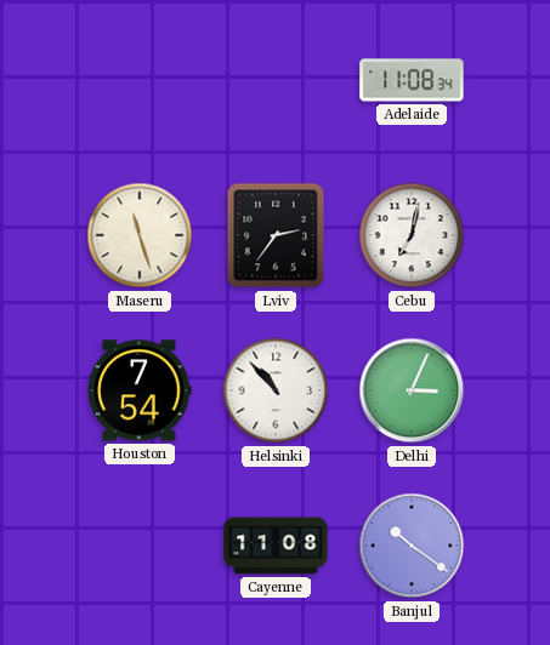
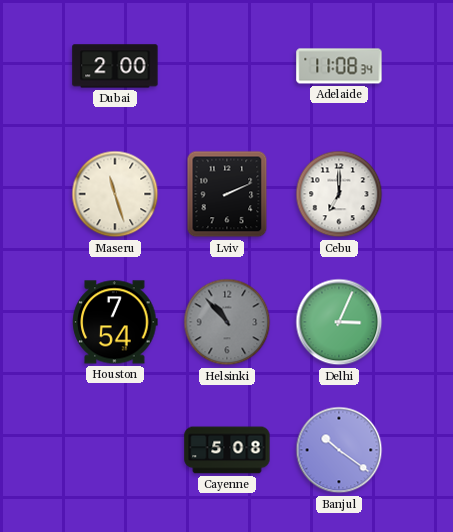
Dubai: none -> 2:00
Lviv: 2:36 -> 2:11
Cebu: 7:02 -> 7:00
Helsinki dial: white -> grey
Cayenne: 11:08 -> 5:08
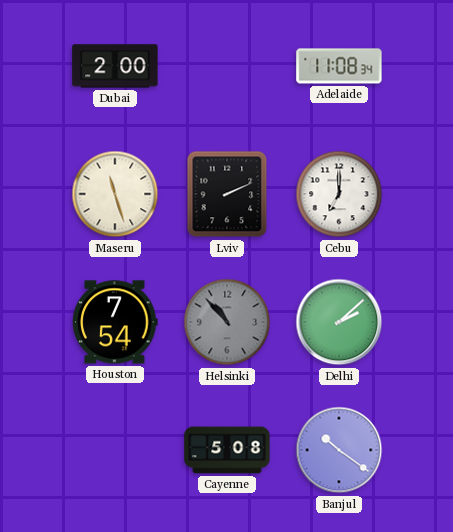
Delhi: 3:04 -> 2:08
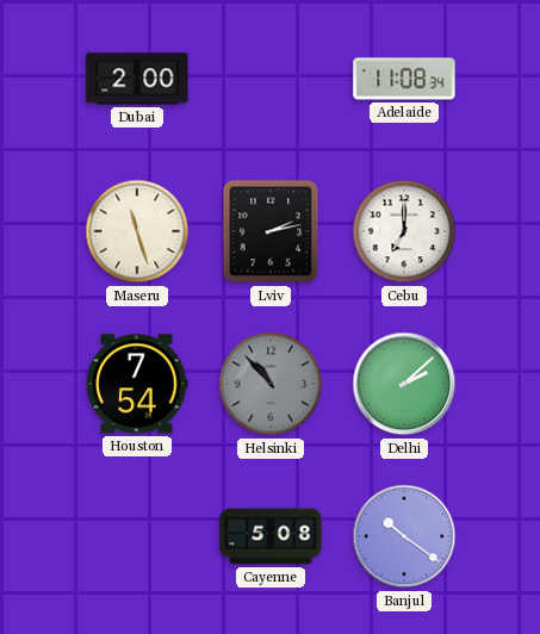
Lviv: 2:11 -> 2:13
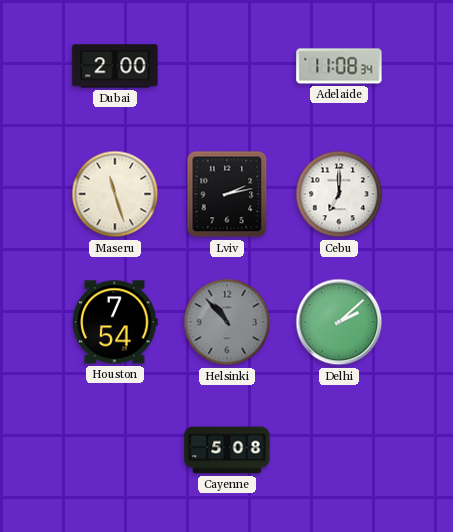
Banjul: 10:21 -> none
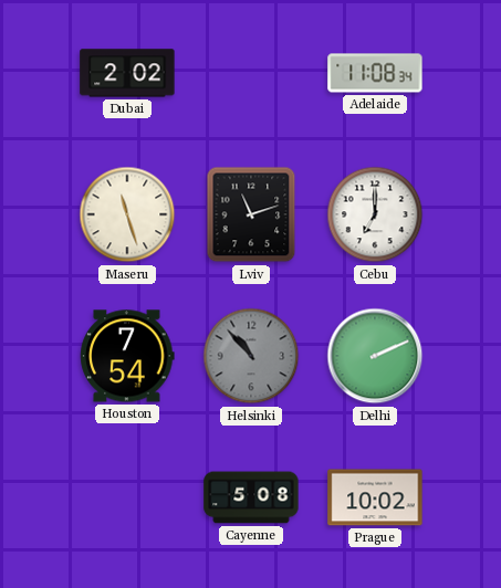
Dubai: 2:00 -> 2:02
Lviv: 2:13 -> 11:12
Delhi: 2:08 -> 2:11
Prague: none -> 10:02
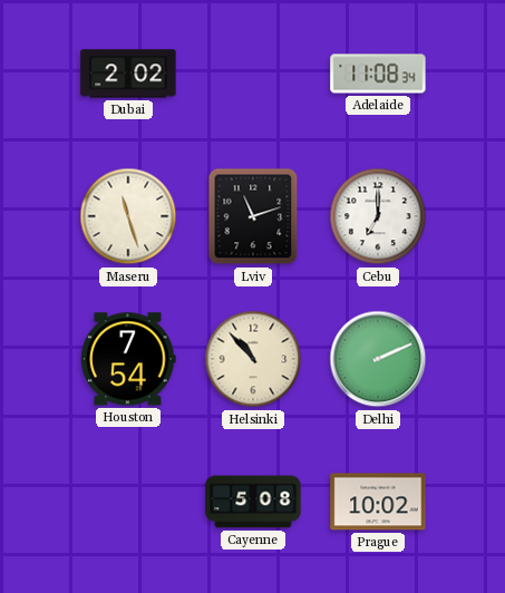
Helsinki dial: grey -> cream
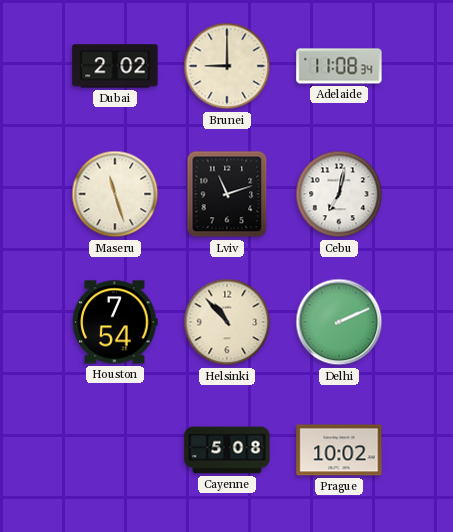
Brunei: none -> 9:00
Cebu: 7:00 -> 7:02
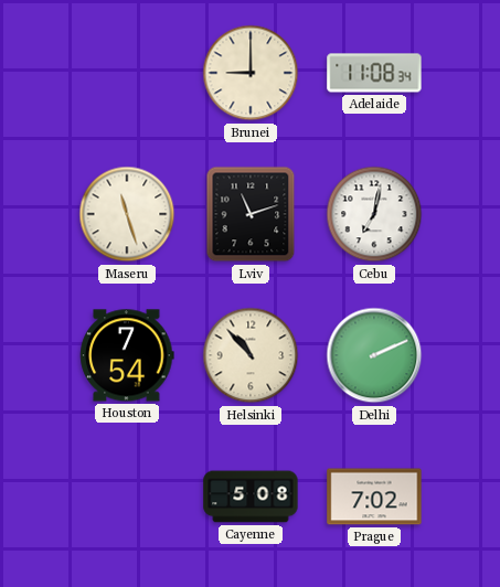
Dubai: 2:02 -> none
Prague: 10:02 -> 7:02
